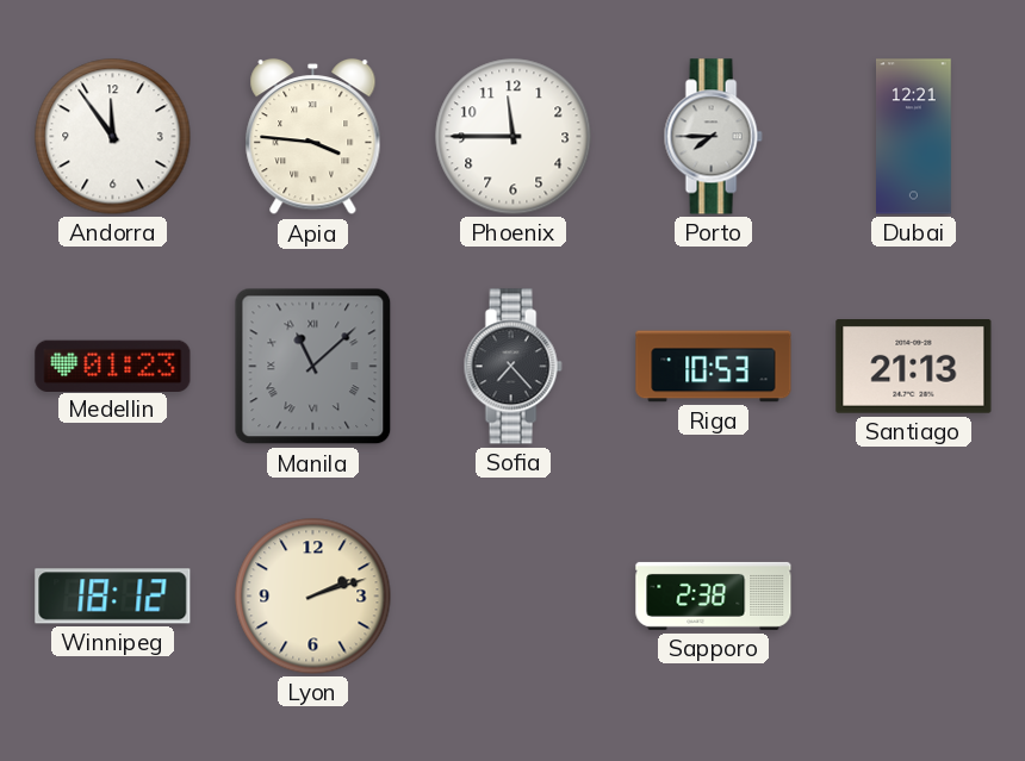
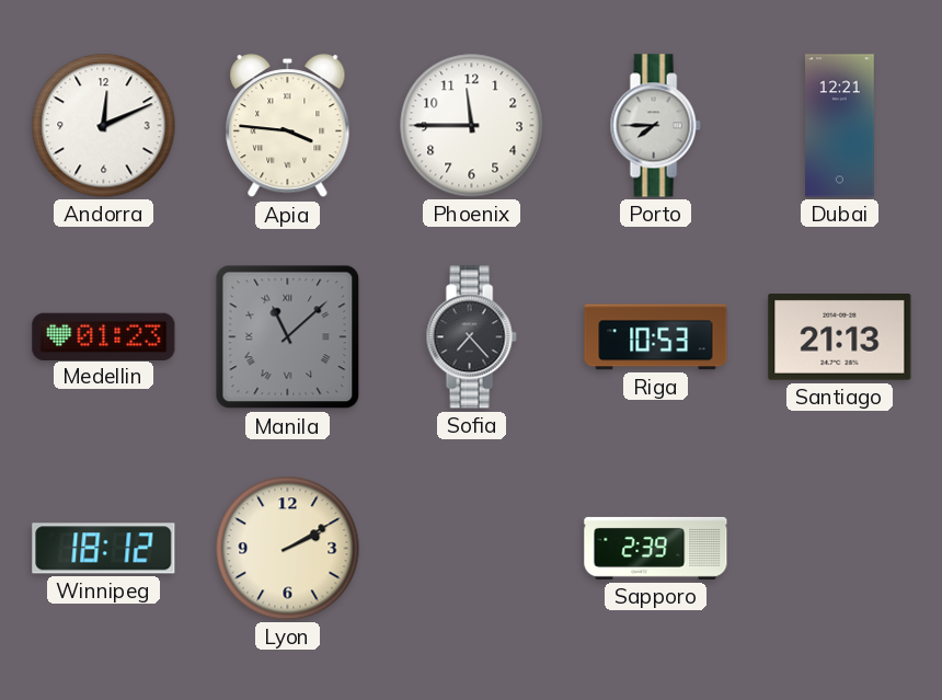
Andorra: 11:54 -> 12:11
Lyon: 2:12 -> 2:10
Sapporo: 2:38 -> 2:39
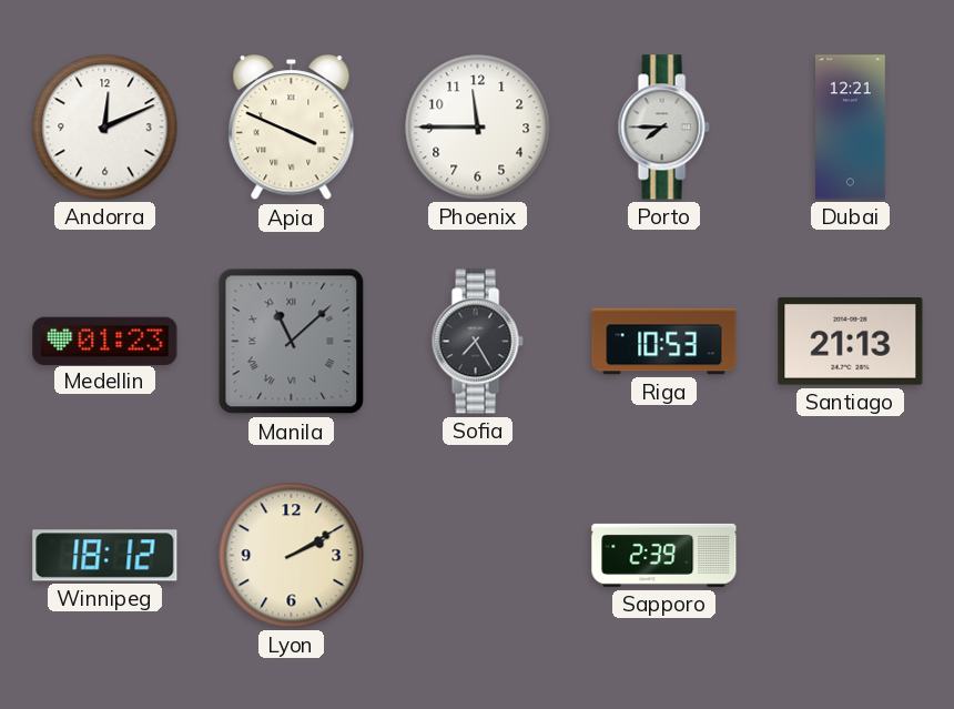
Apia: 3:46 -> 3:49
Sofia: 7:23 -> 7:25
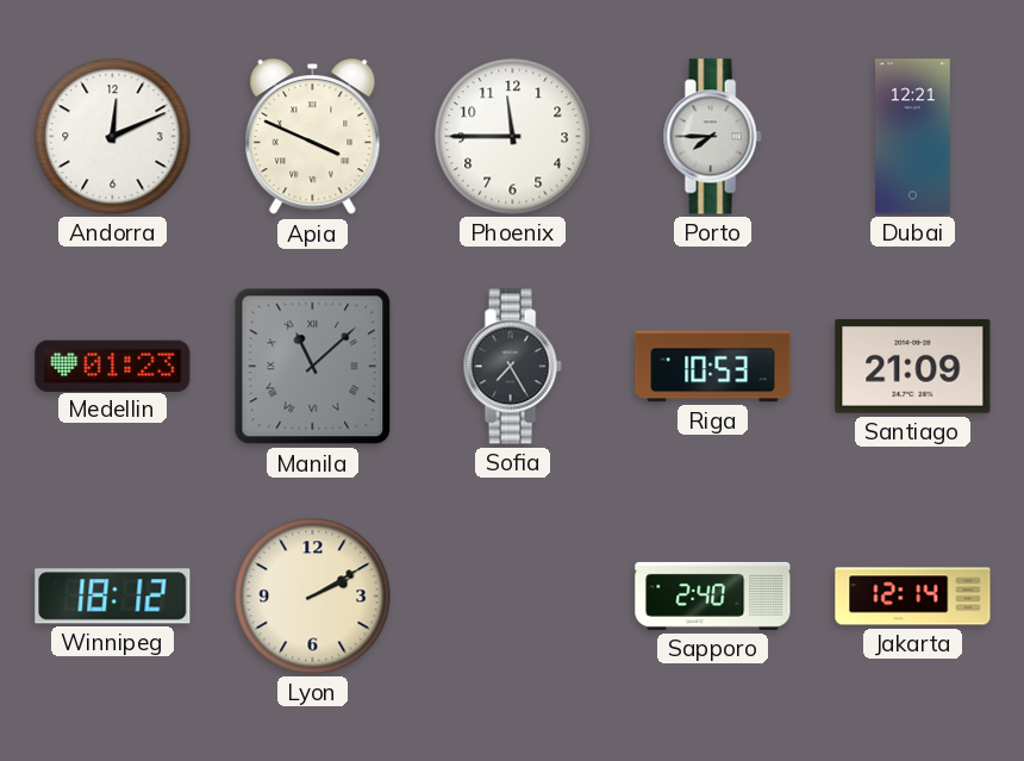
Santiago: 21:13 -> 21:09
Sapporo: 2:39 -> 2:40
Jakarta: none -> 12:14
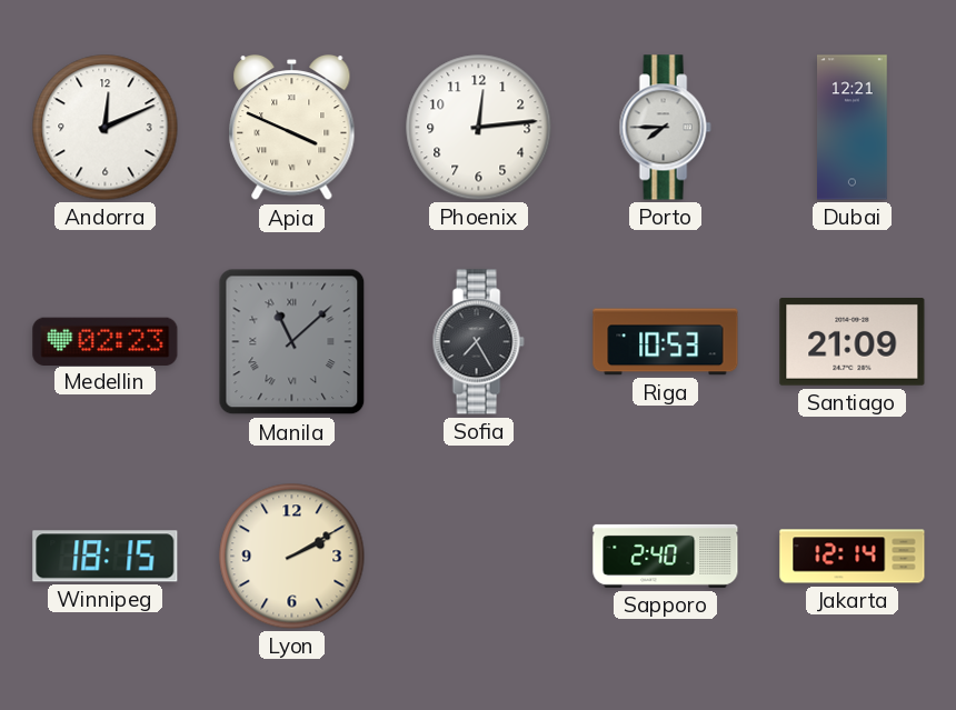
Phoenix: 11:45 -> 12:14
Medellin: 01:23 -> 02:23
Winnipeg: 18:12 -> 18:15
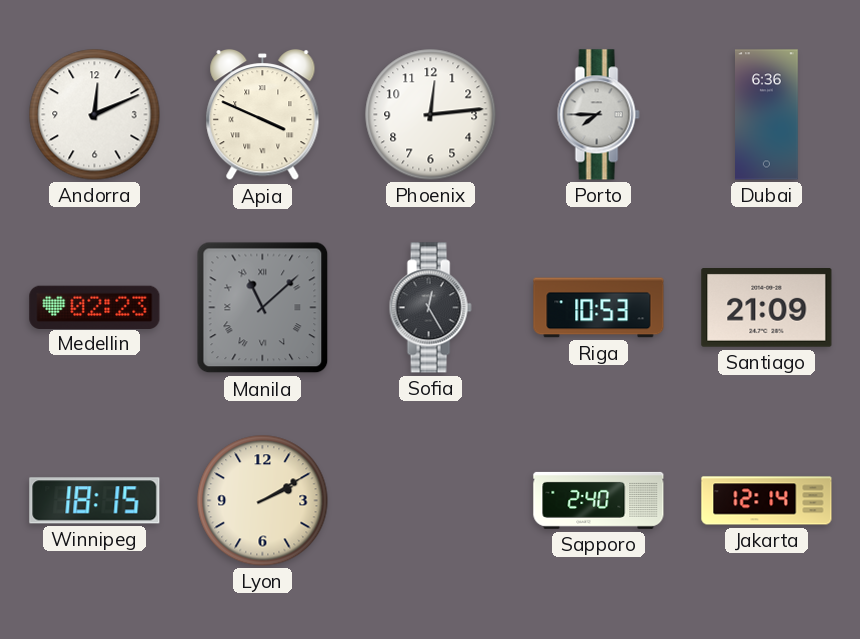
Dubai: 12:21 -> 6:36
Sofia: 7:25 -> 12:25
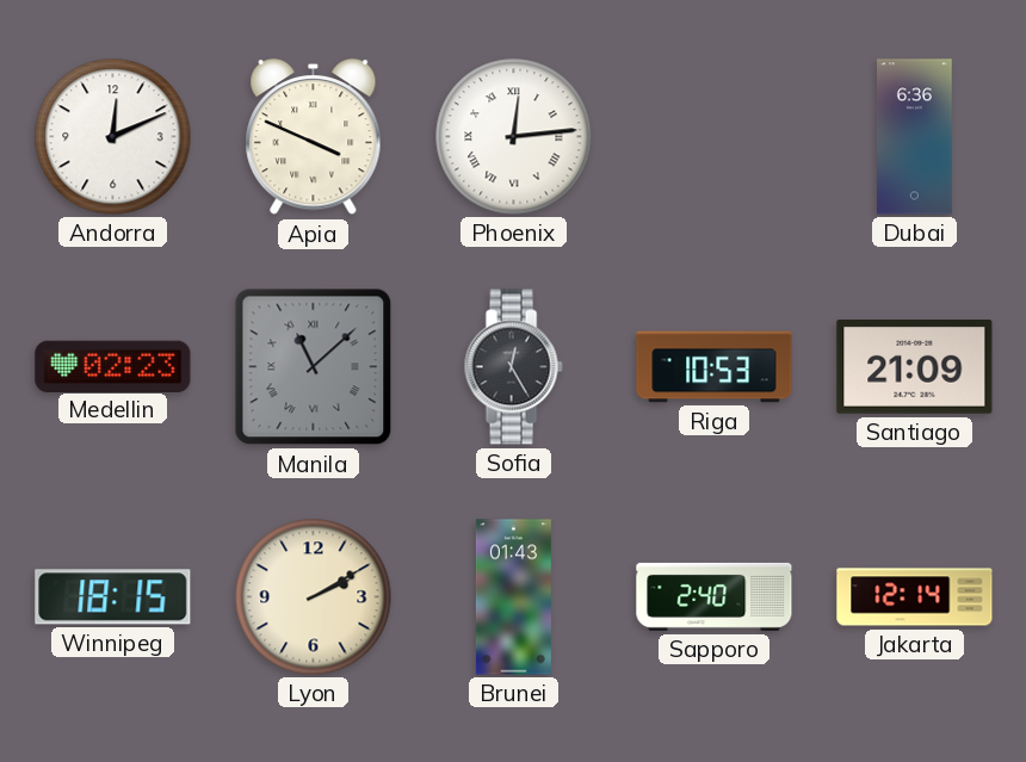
Phoenix numerals: Arabic -> Roman
Porto: 7:45 -> none
Brunei: none -> 01:43
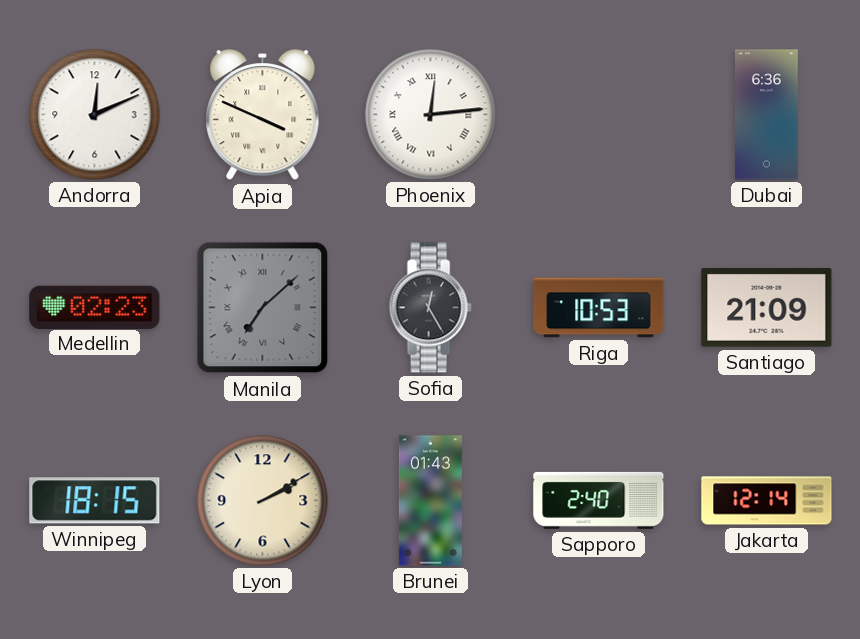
Manila: 11:08 -> 7:08
